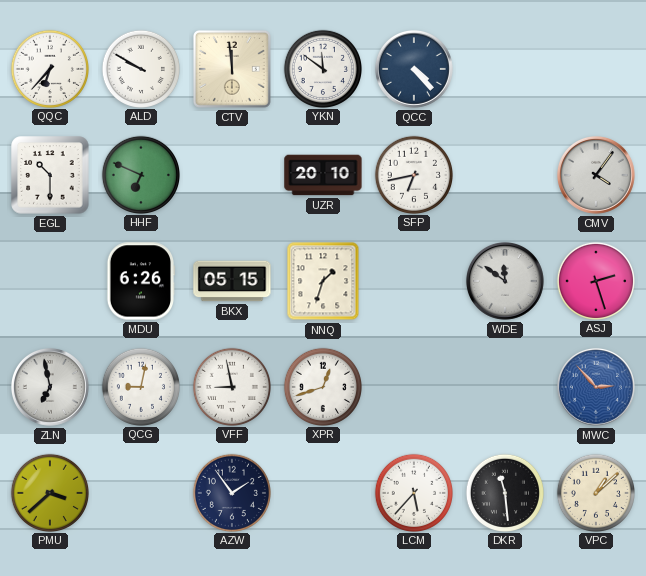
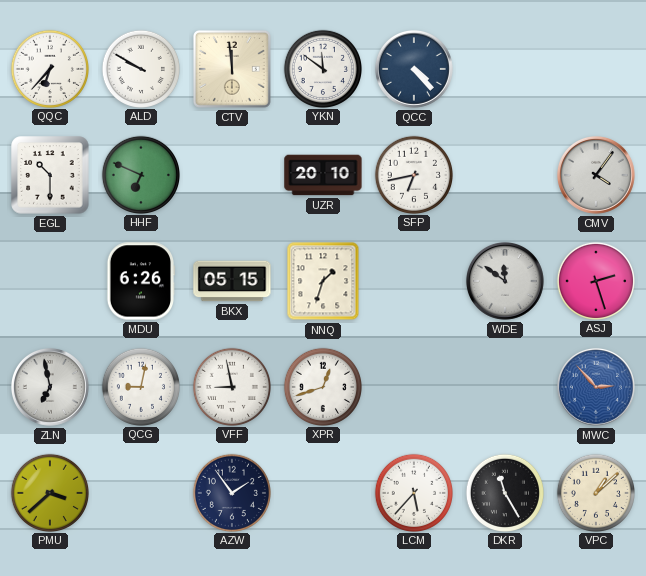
DKR: 11:29 -> 11:25
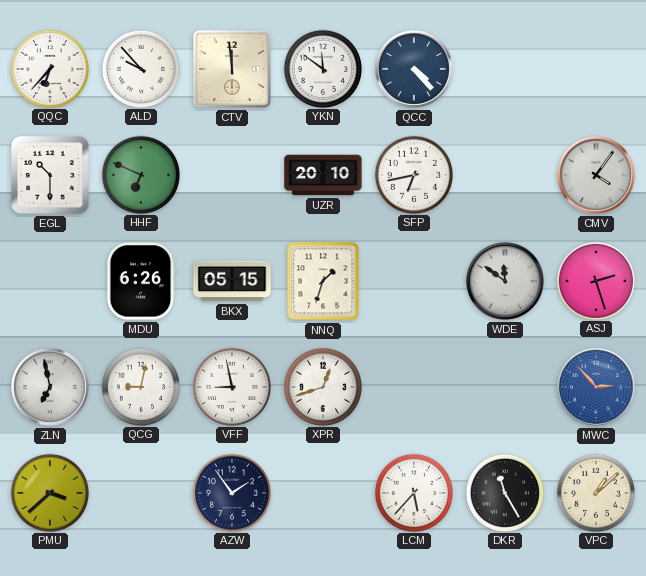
ALD: 9:50 -> 9:53
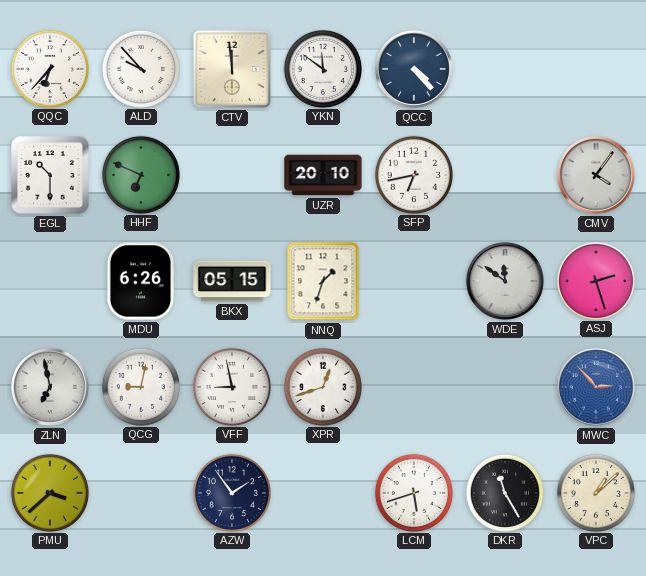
LCM: 5:37 -> 5:42
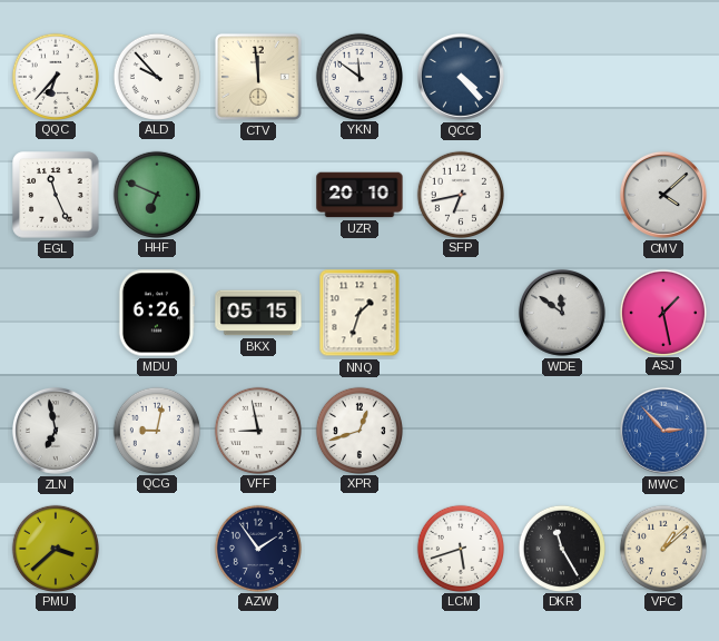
EGL: 10:30 -> 11:26
CMV: 4:06 -> 4:08
ASJ: 2:27 -> 1:28
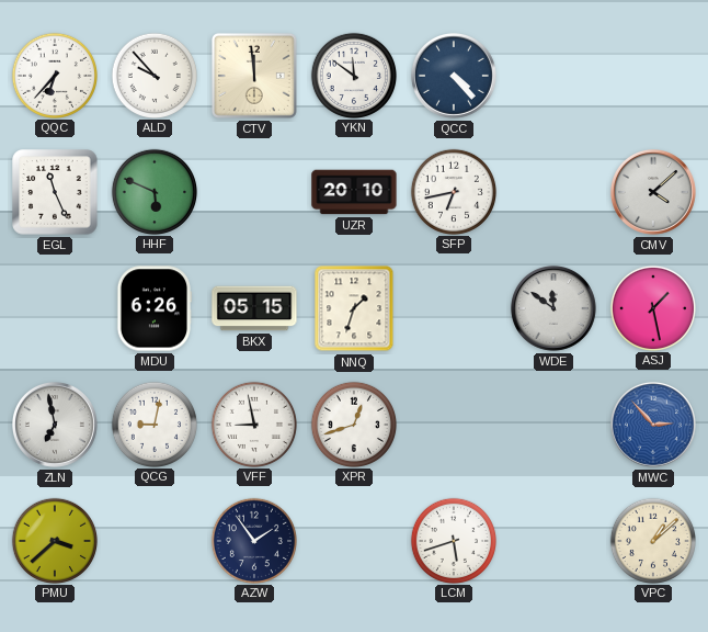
HHF: 6:49 -> 5:49
DKR: 11:25 -> none
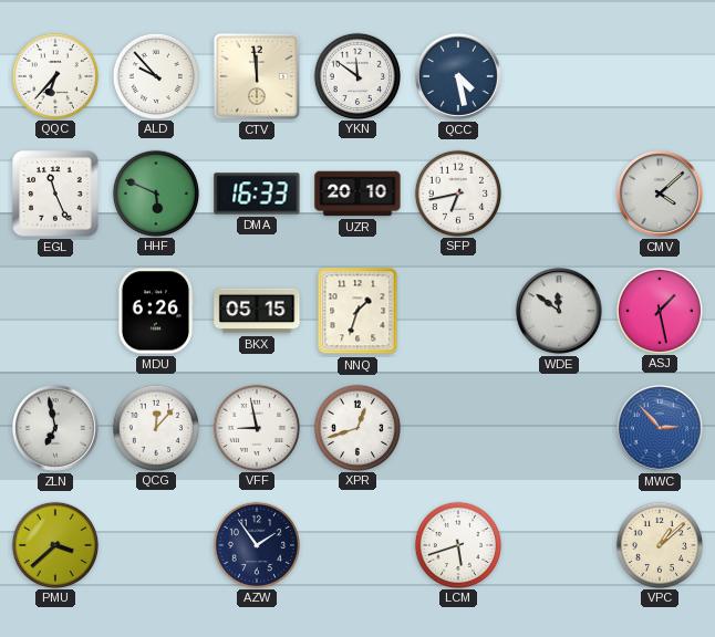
QCC: 4:23 -> 4:28
DMA: none -> 16:33
QCG: 9:02 -> 12:07
